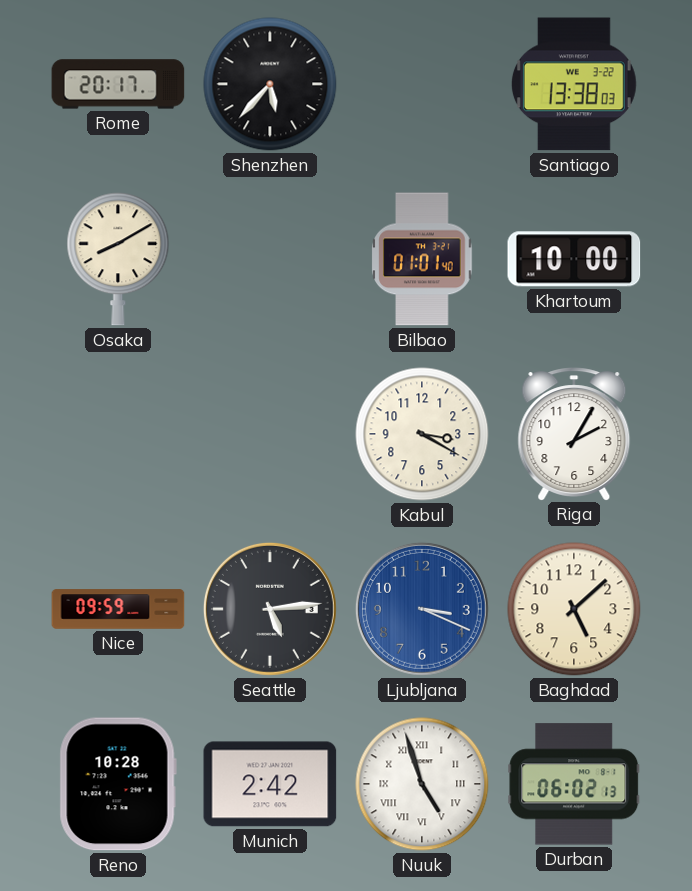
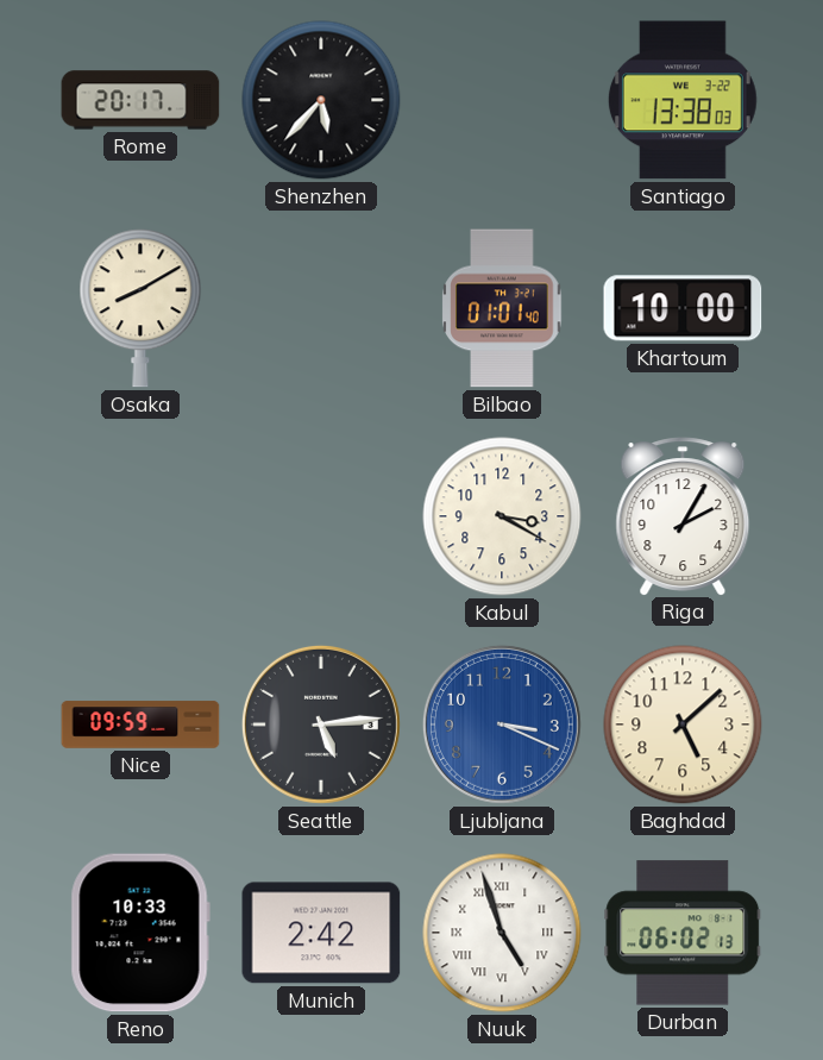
Reno: 10:28 -> 10:33
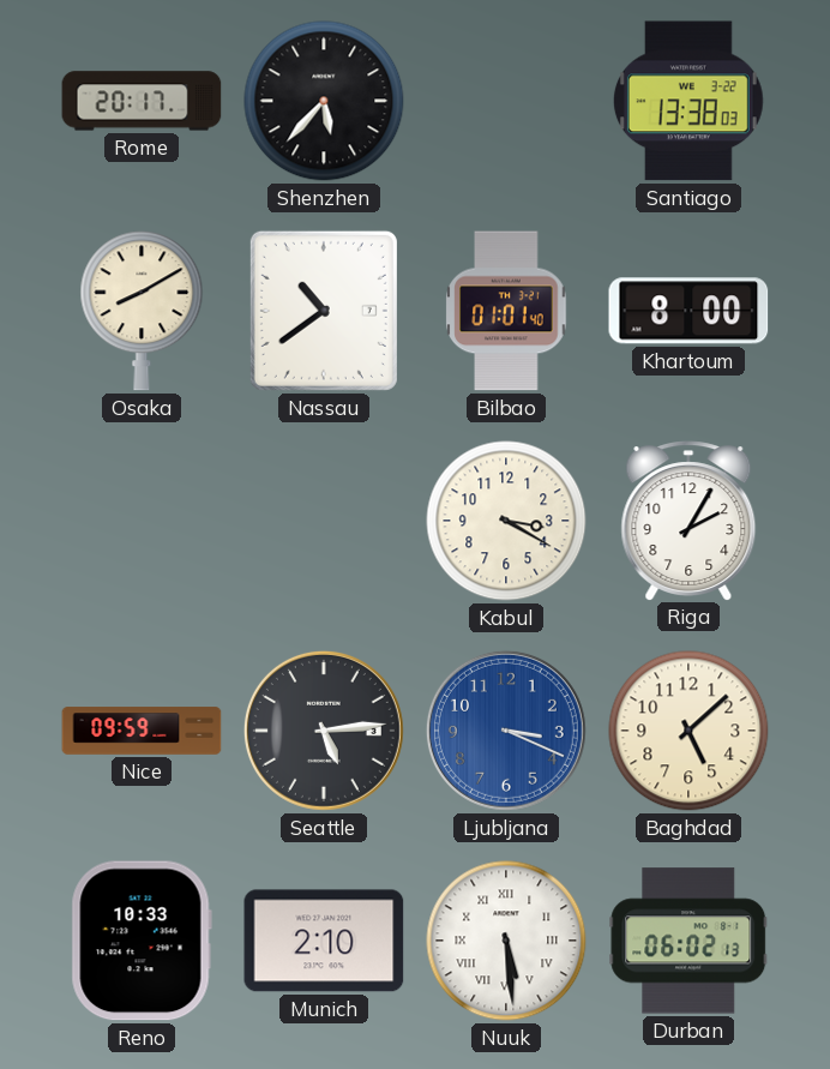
Nassau: none -> 10:39
Khartoum: 10:00 -> 8:00
Munich: 2:42 -> 2:10
Nuuk: 4:57 -> 5:29
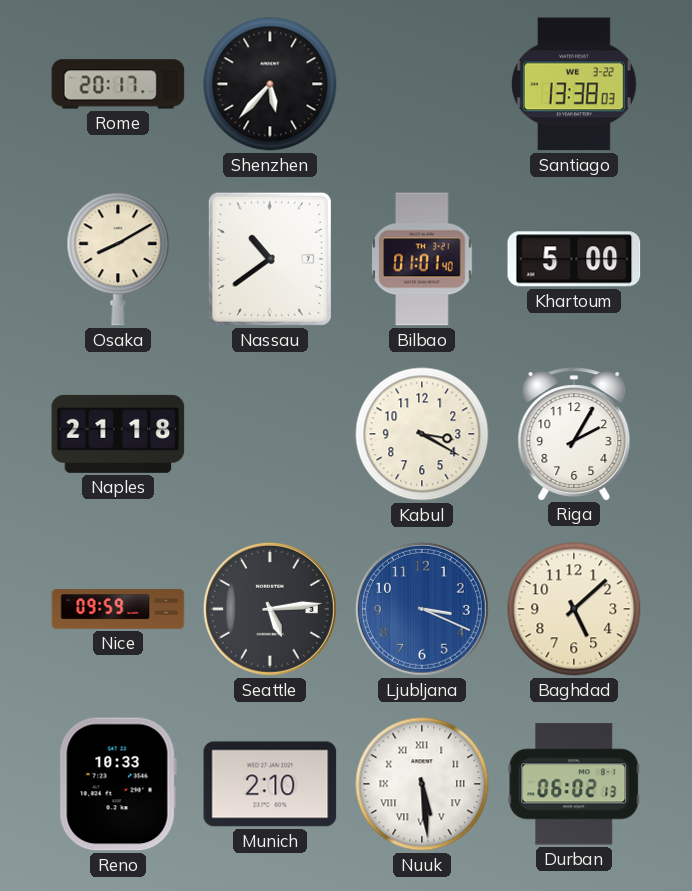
Khartoum: 8:00 -> 5:00
Naples: none -> 21:18
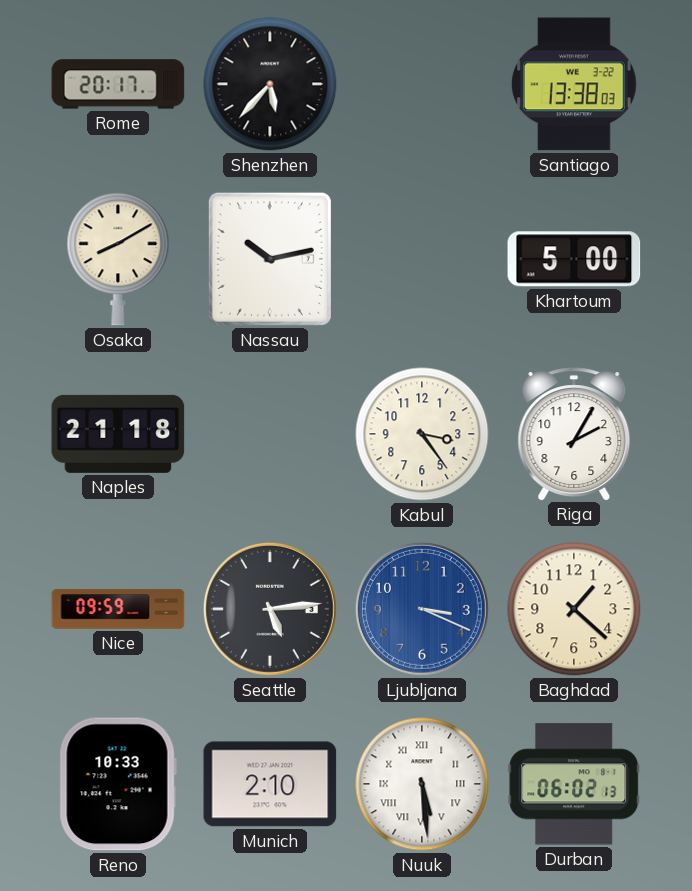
Nassau: 10:39 -> 10:13
Bilbao: 01:01 -> none
Kabul: 3:20 -> 3:24
Baghdad: 5:08 -> 1:22
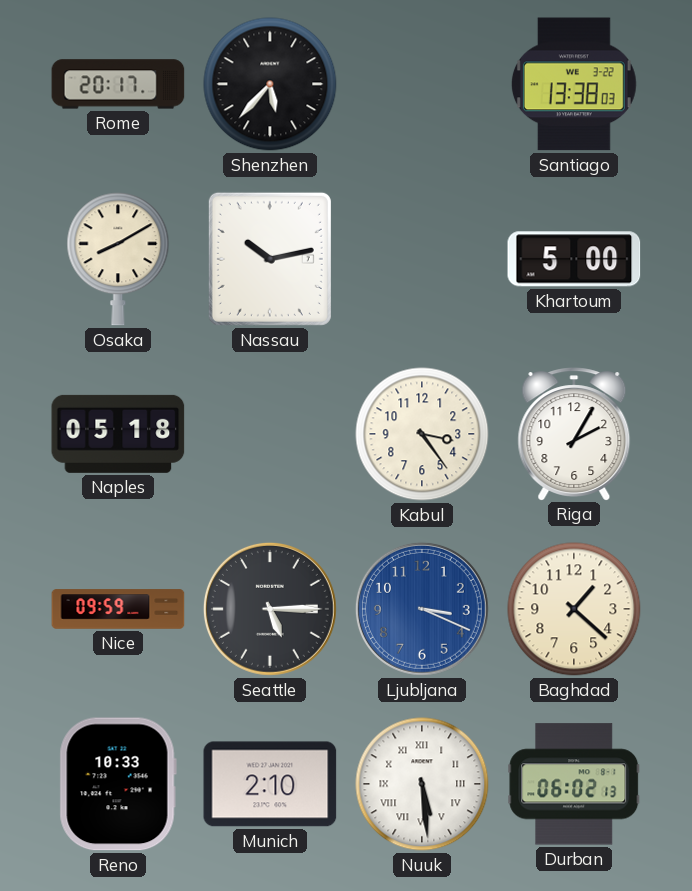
Naples: 21:18 -> 05:18
Seattle: 5:14 -> 5:15
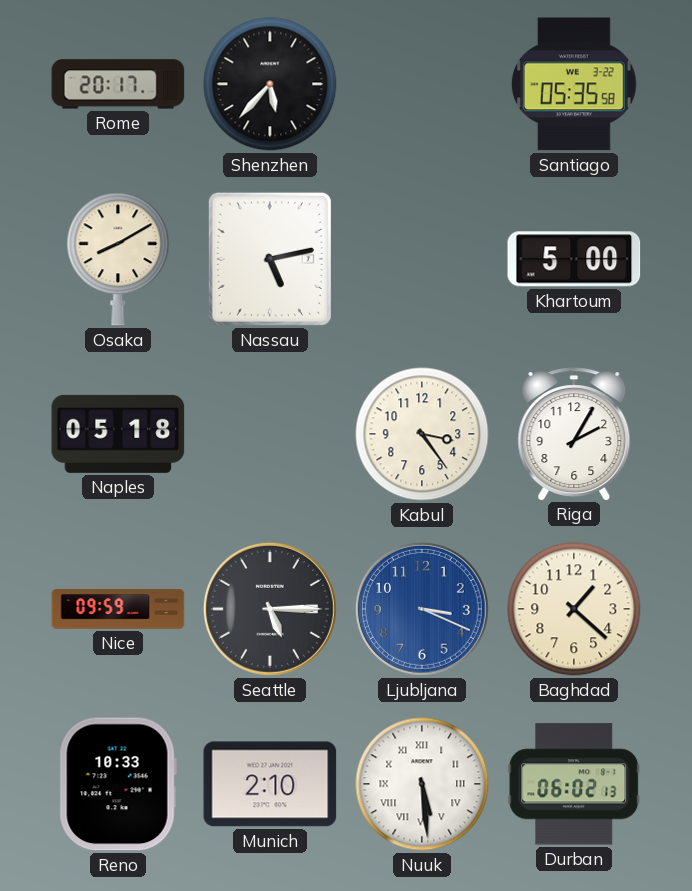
Santiago: 13:38 -> 05:35
Nassau: 10:13 -> 5:13
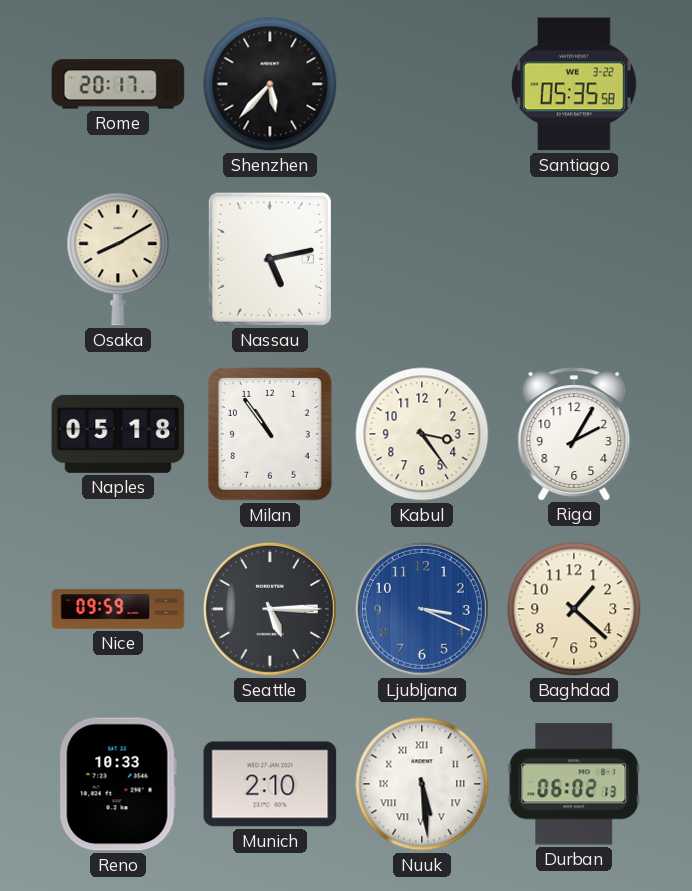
Khartoum: 5:00 -> none
Milan: none -> 10:54
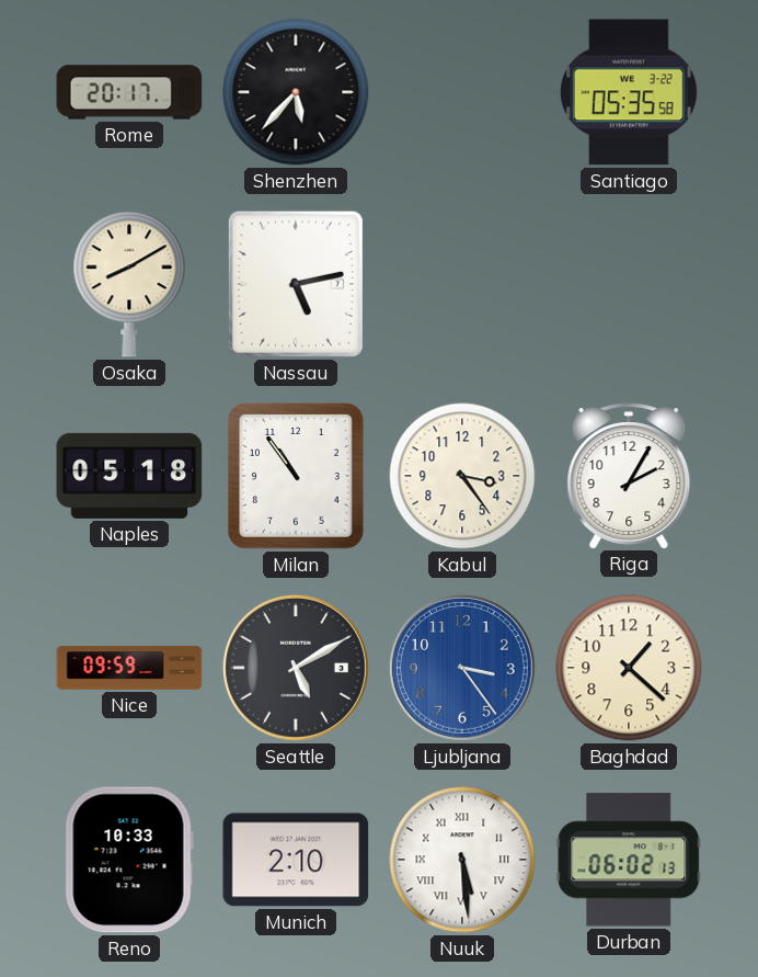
Seattle: 5:15 -> 5:10
Ljubljana: 3:19 -> 3:24
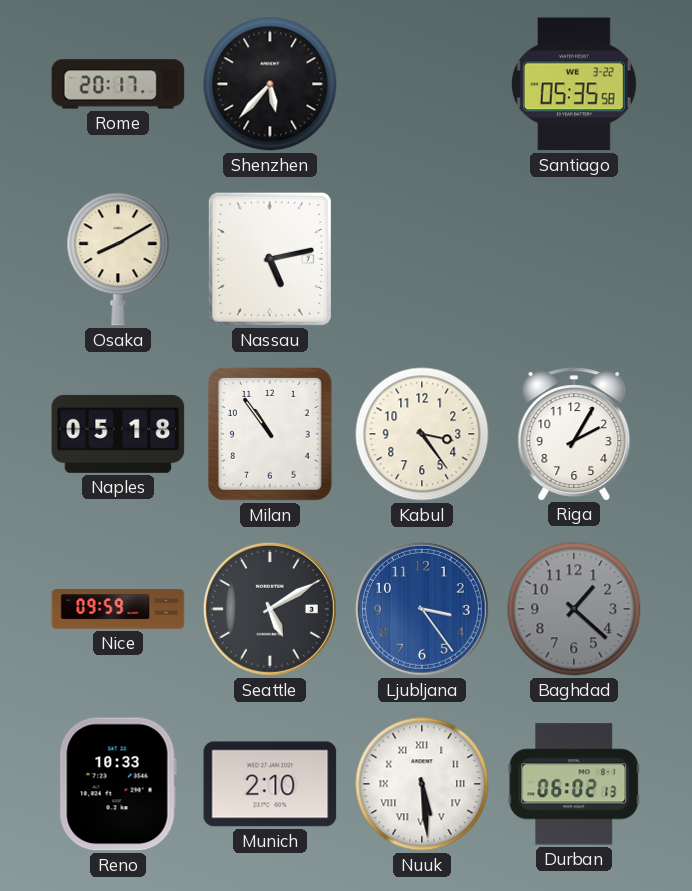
Baghdad dial: cream -> grey
